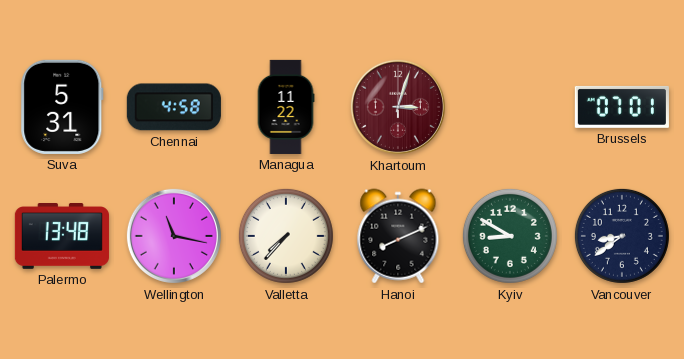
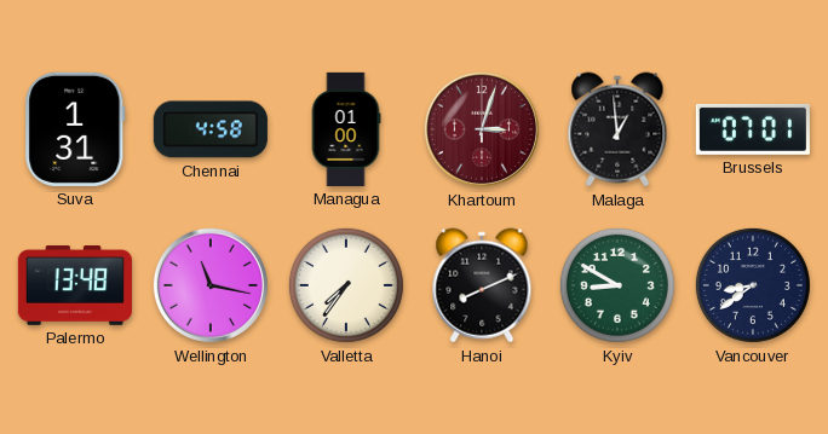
Suva: 5:31 -> 1:31
Managua: 11:22 -> 01:00
Malaga: none -> 12:59
Valletta: 7:37 -> 7:36
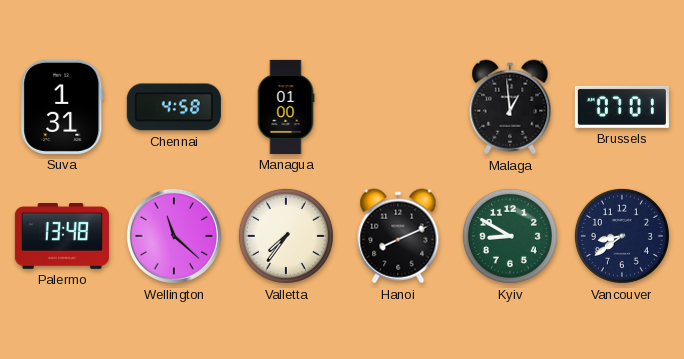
Khartoum: 3:03 -> none
Wellington: 11:17 -> 11:22
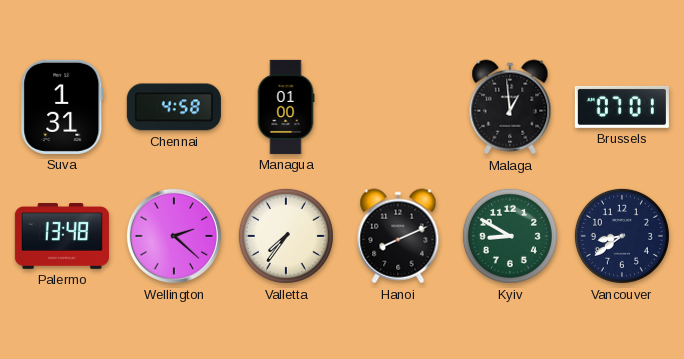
Wellington: 11:22 -> 2:22
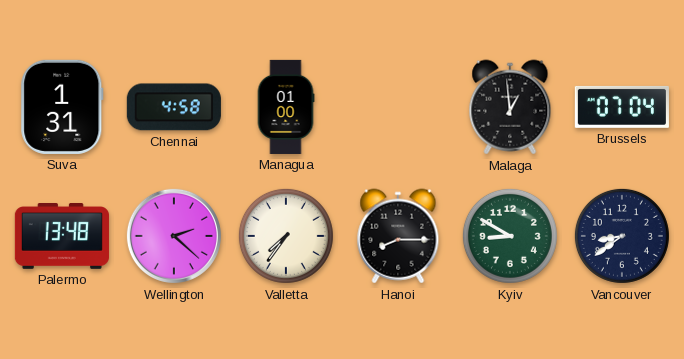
Brussels: 07:01 -> 07:04
Hanoi: 8:11 -> 8:15
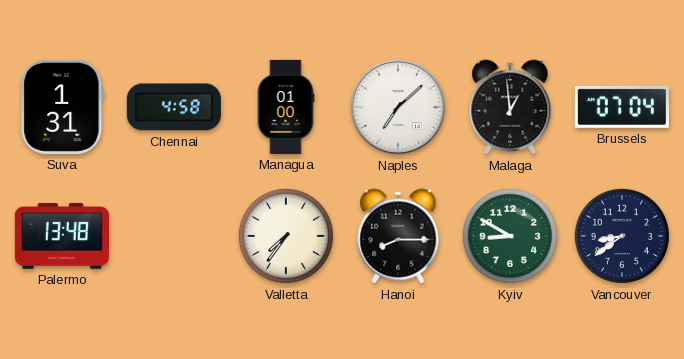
Naples: none -> 7:08
Wellington: 2:22 -> none
